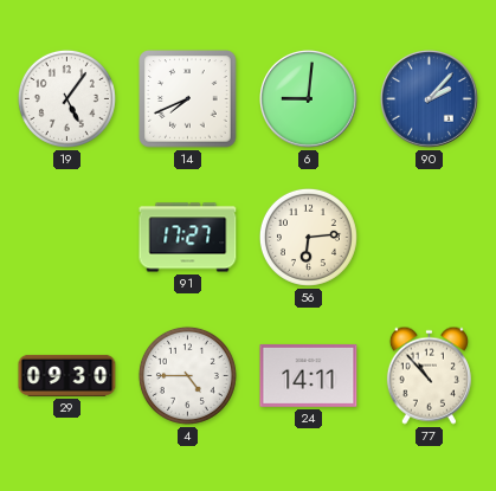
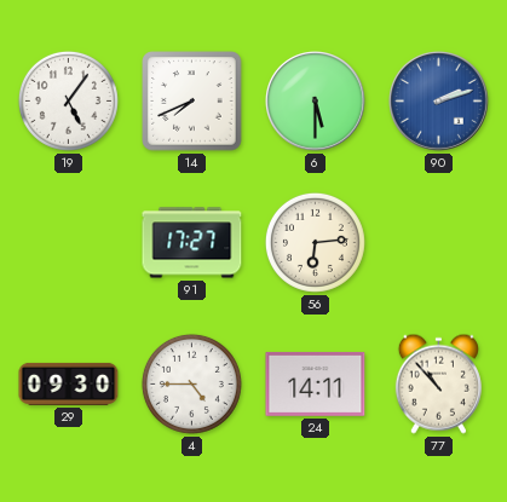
6: 9:01 -> 5:30
90: 2:07 -> 2:12
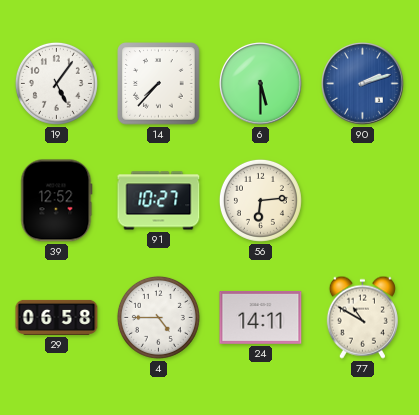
14: 7:41 -> 7:37
39: none -> 12:52
91: 17:27 -> 10:27
29: 09:30 -> 06:58
77: 10:53 -> 10:50
